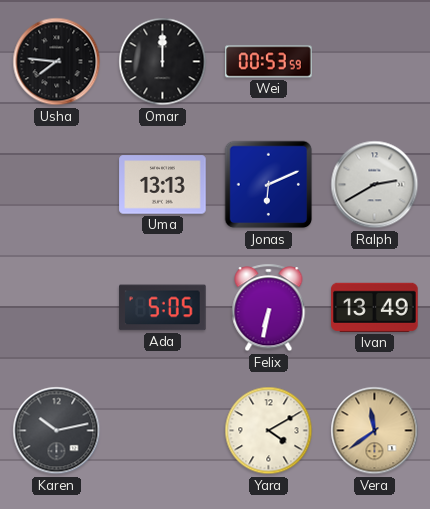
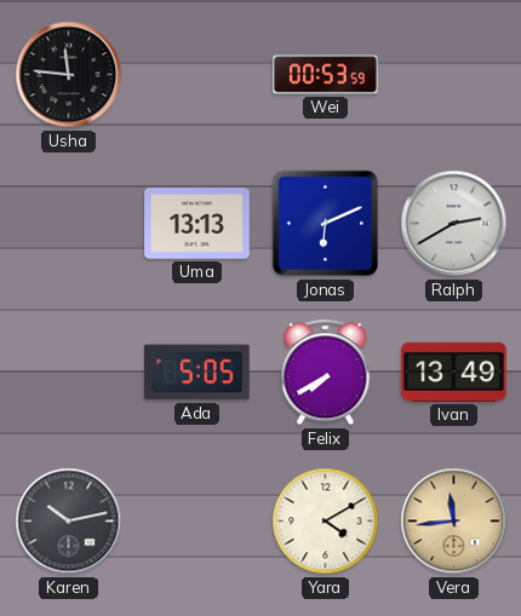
Usha: 7:46 -> 11:46
Omar: 12:00 -> none
Felix: 6:32 -> 7:40
Vera: 11:39 -> 11:44
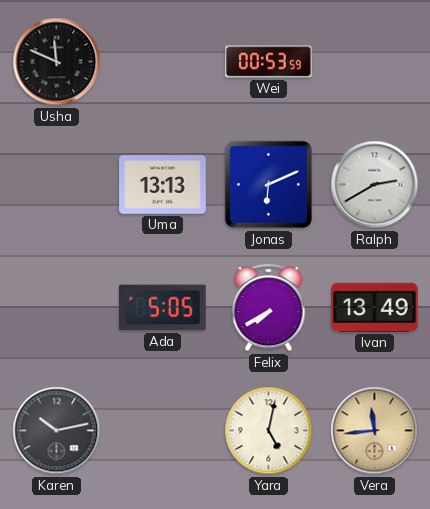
Usha: 11:46 -> 11:49
Yara: 4:10 -> 5:02
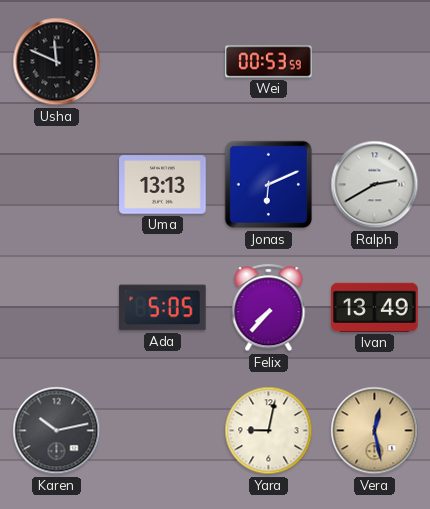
Felix: 7:40 -> 7:37
Yara: 5:02 -> 9:02
Vera: 11:44 -> 12:28
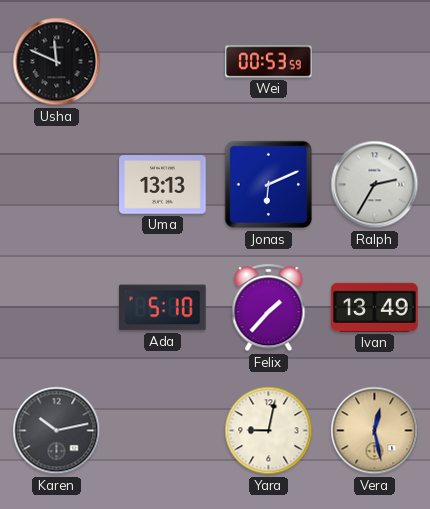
Ralph: 2:40 -> 2:35
Ada: 5:05 -> 5:10
Felix: 7:37 -> 1:37
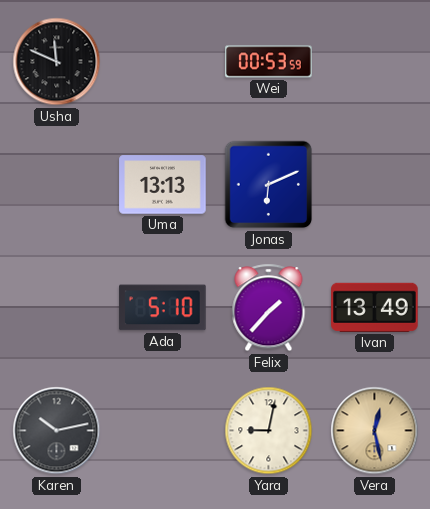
Ralph: 2:35 -> none
